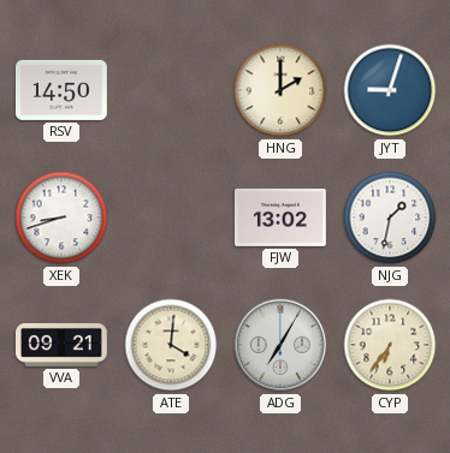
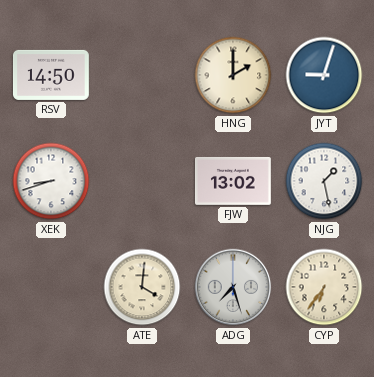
NJG: 1:32 -> 1:28
VVA: 09:21 -> none
ADG: 7:05 -> 7:27
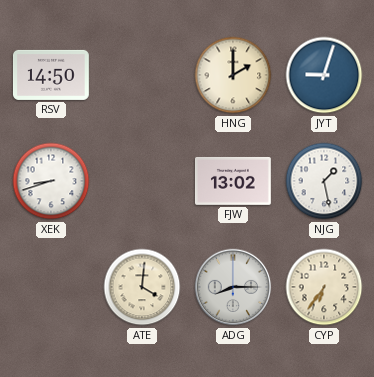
ADG: 7:27 -> 8:15
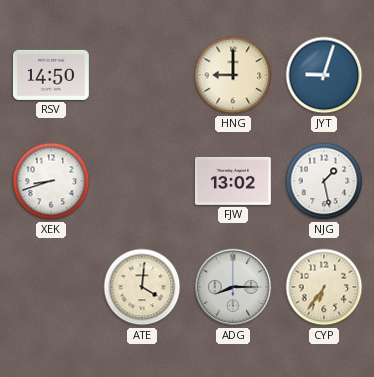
HNG: 2:00 -> 9:00
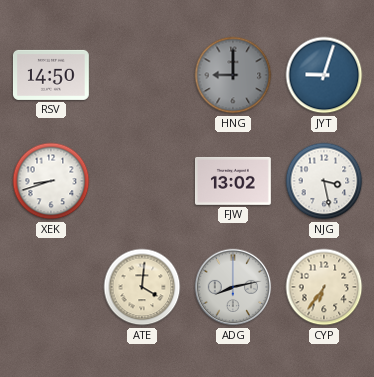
HNG dial: cream -> grey
NJG: 1:28 -> 3:28
ADG: 8:15 -> 8:13
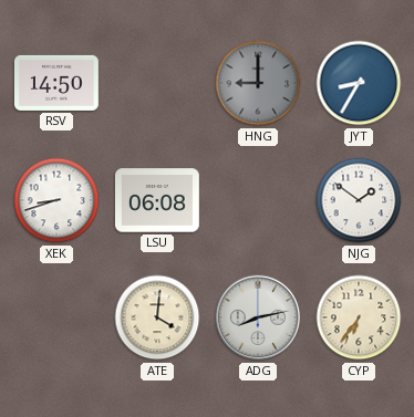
JYT: 9:03 -> 8:35
LSU: none -> 06:08
FJW: 13:02 -> none
NJG: 3:28 -> 1:51
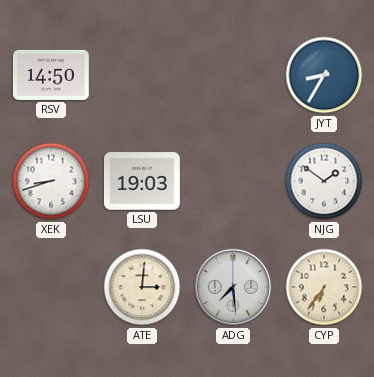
HNG: 9:00 -> none
LSU: 06:08 -> 19:03
ATE: 4:01 -> 3:01
ADG: 8:13 -> 7:29
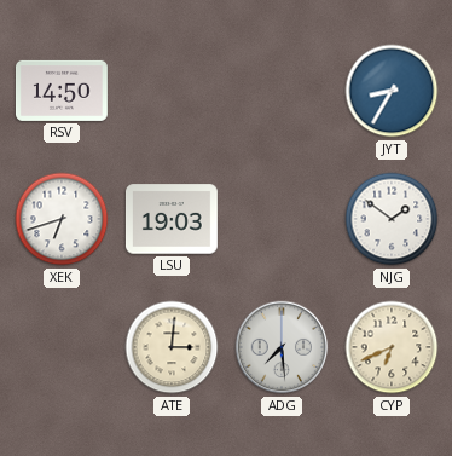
XEK: 8:42 -> 6:42
CYP: 6:36 -> 6:41
